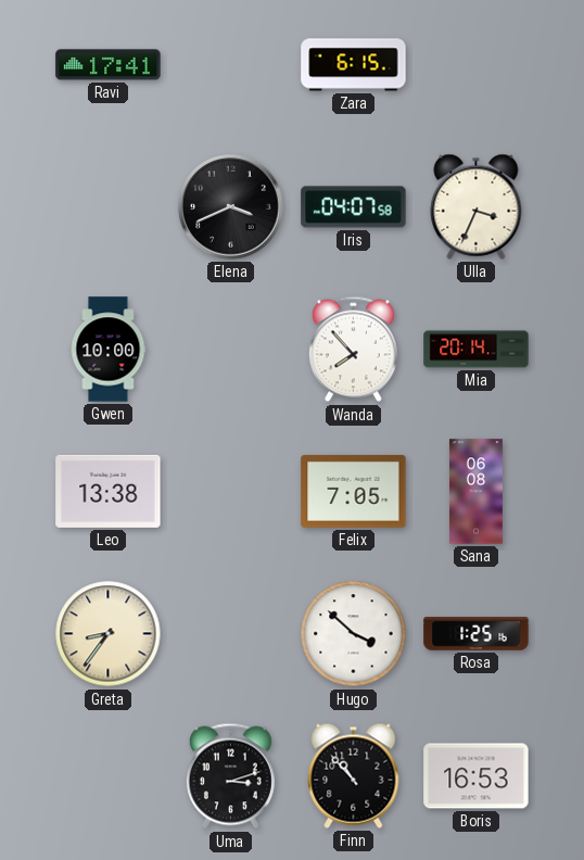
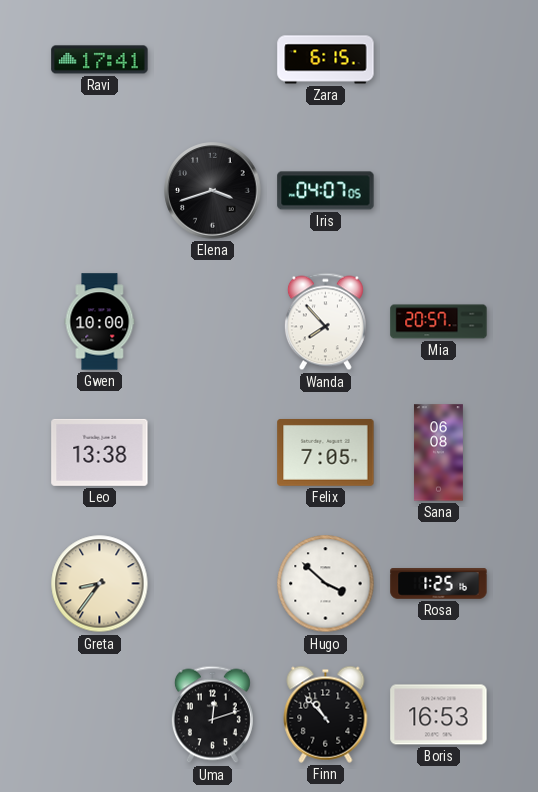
Elena: 3:41 -> 3:42
Iris: 04:07:58 -> 04:07:05
Ulla: 3:34 -> none
Mia: 20:14 -> 20:57
Uma: 3:12 -> 12:12
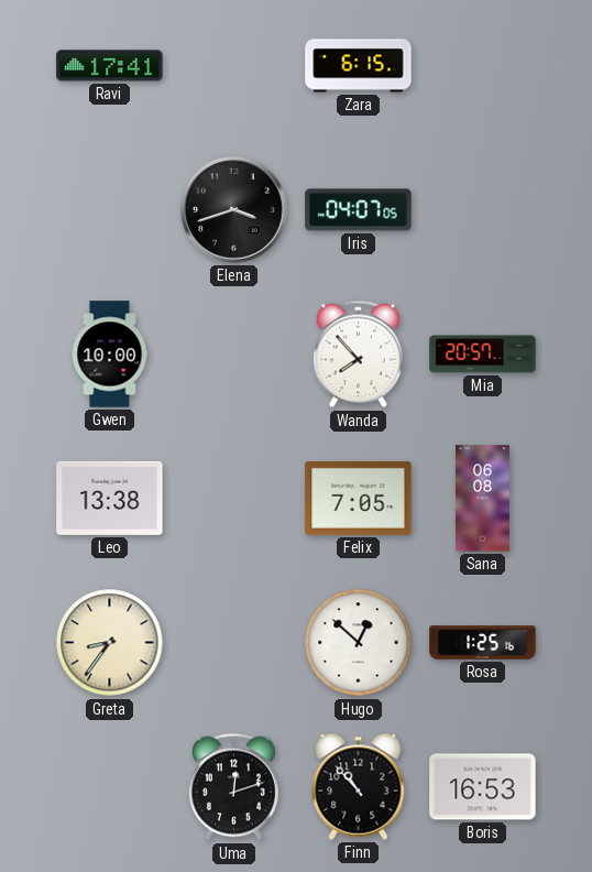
Hugo: 3:52 -> 12:52
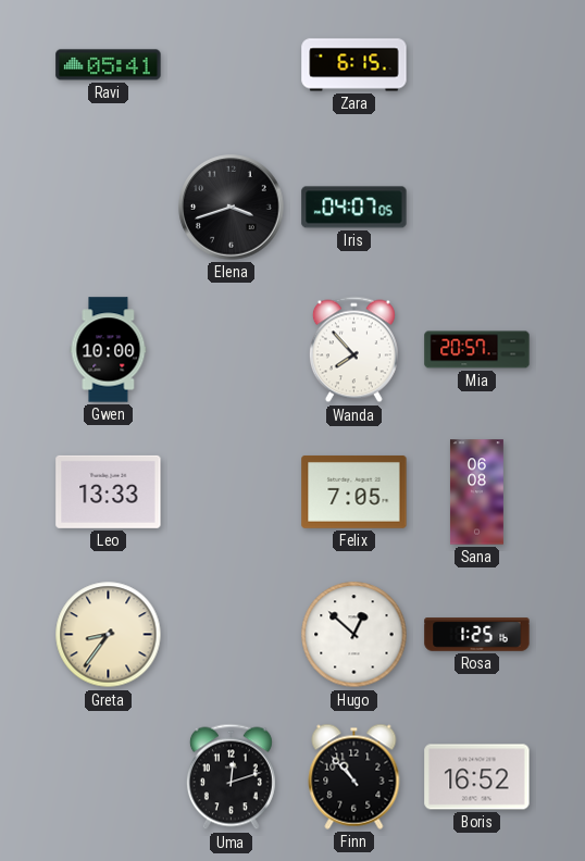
Ravi: 17:41 -> 05:41
Leo: 13:38 -> 13:33
Boris: 16:53 -> 16:52
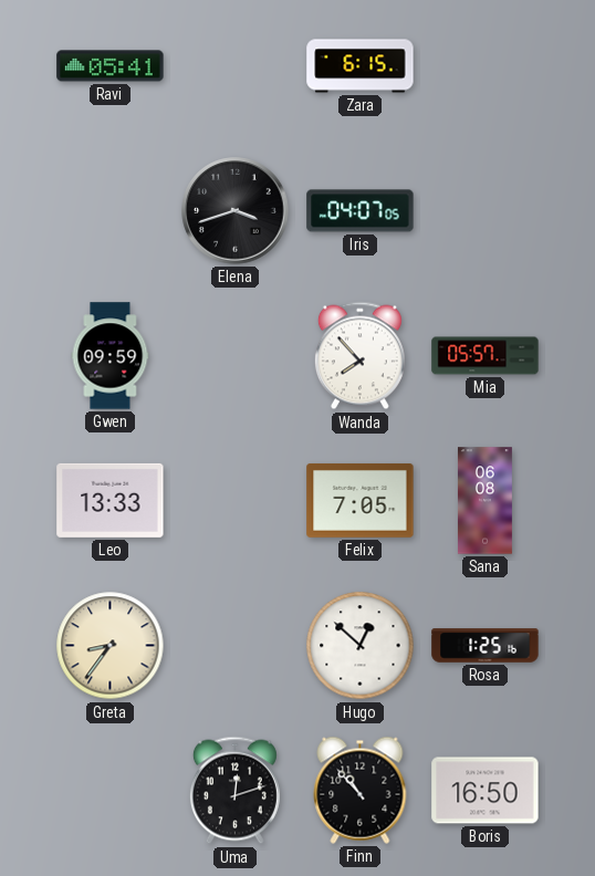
Gwen: 10:00 -> 09:59
Mia: 20:57 -> 05:57
Boris: 16:52 -> 16:50
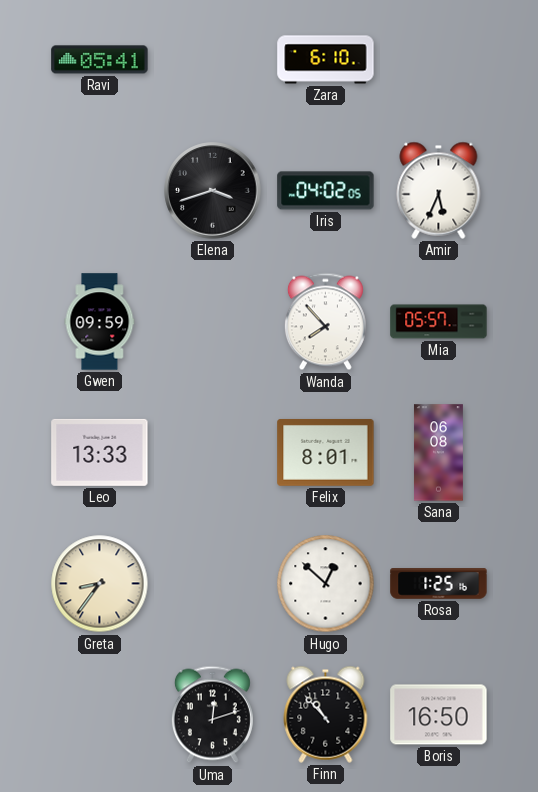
Zara: 6:15 -> 6:10
Iris: 04:07 -> 04:02
Amir: none -> 5:34
Felix: 7:05 -> 8:01
